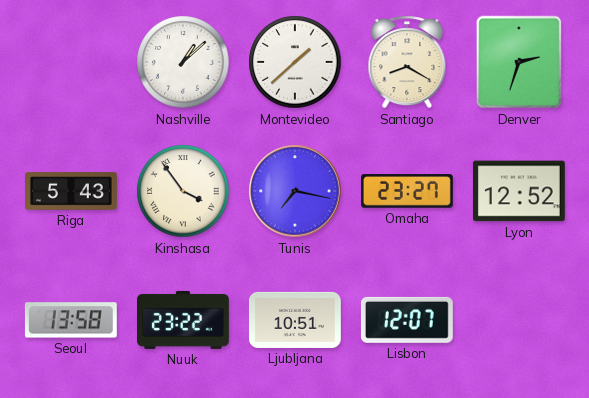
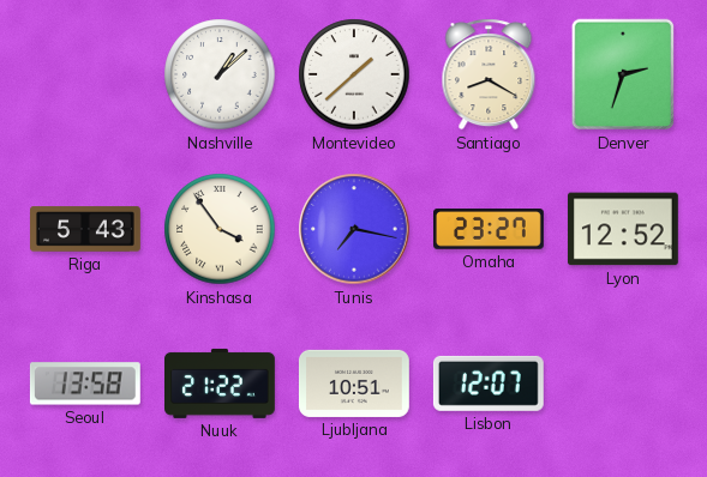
Nuuk: 23:22 -> 21:22
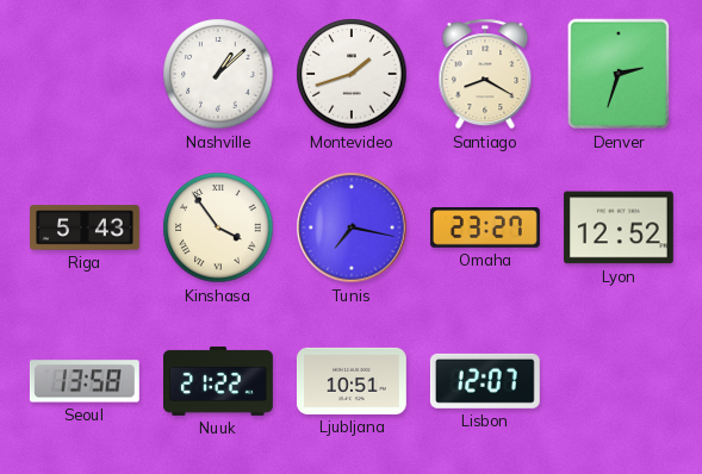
Montevideo: 1:38 -> 1:42
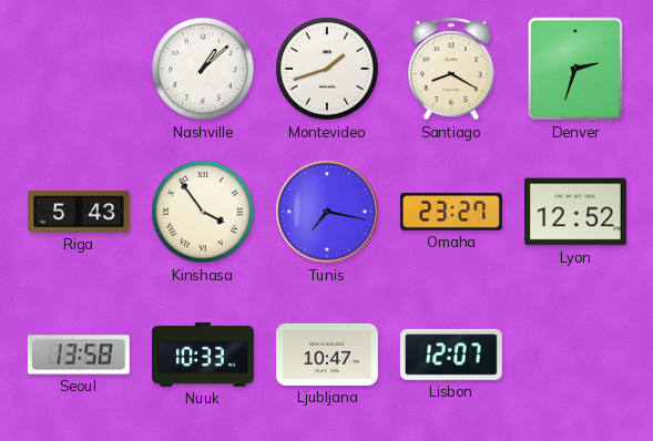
Nuuk: 21:22 -> 10:33
Ljubljana: 10:51 -> 10:47
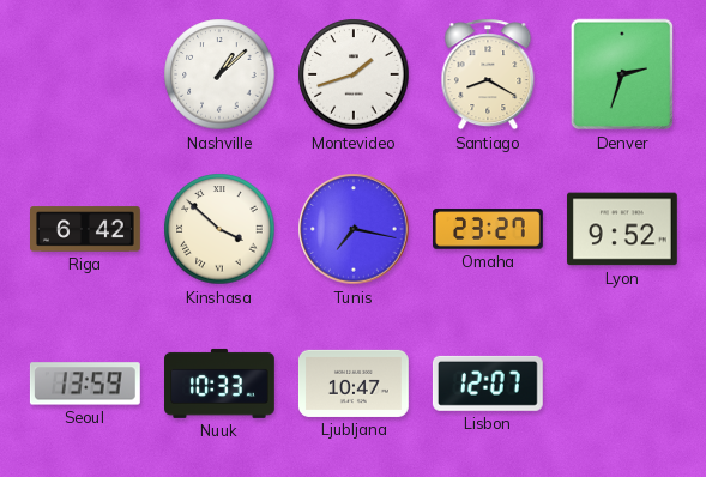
Riga: 5:43 -> 6:42
Kinshasa: 3:54 -> 3:52
Lyon: 12:52 -> 9:52
Seoul: 13:58 -> 13:59
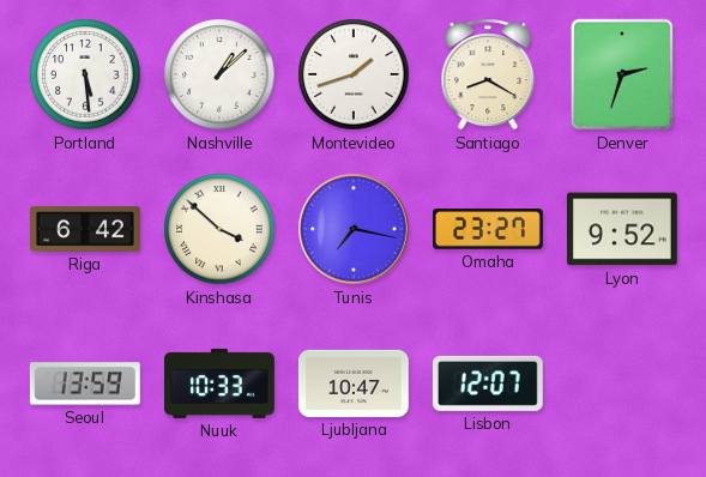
Portland: none -> 5:29
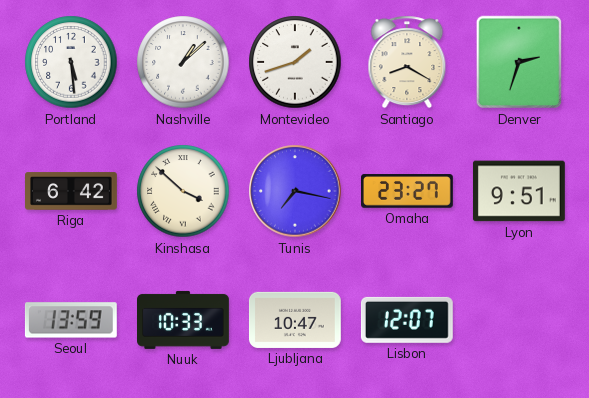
Lyon: 9:52 -> 9:51
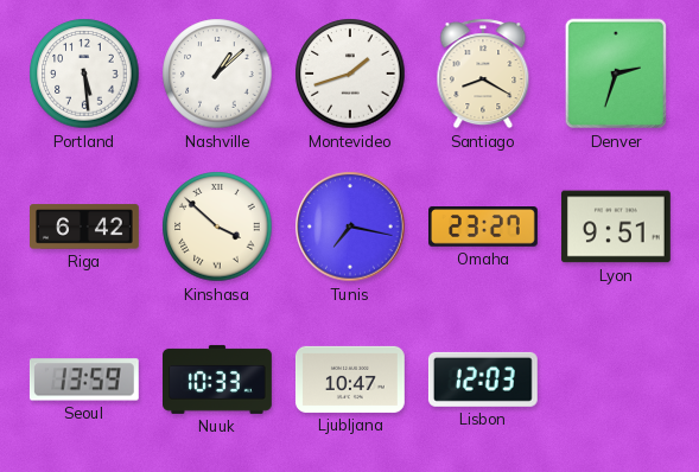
Lisbon: 12:07 -> 12:03
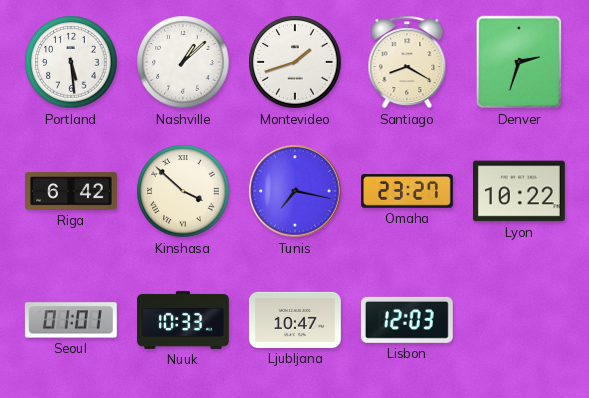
Lyon: 9:51 -> 10:22
Seoul: 13:59 -> 01:01
